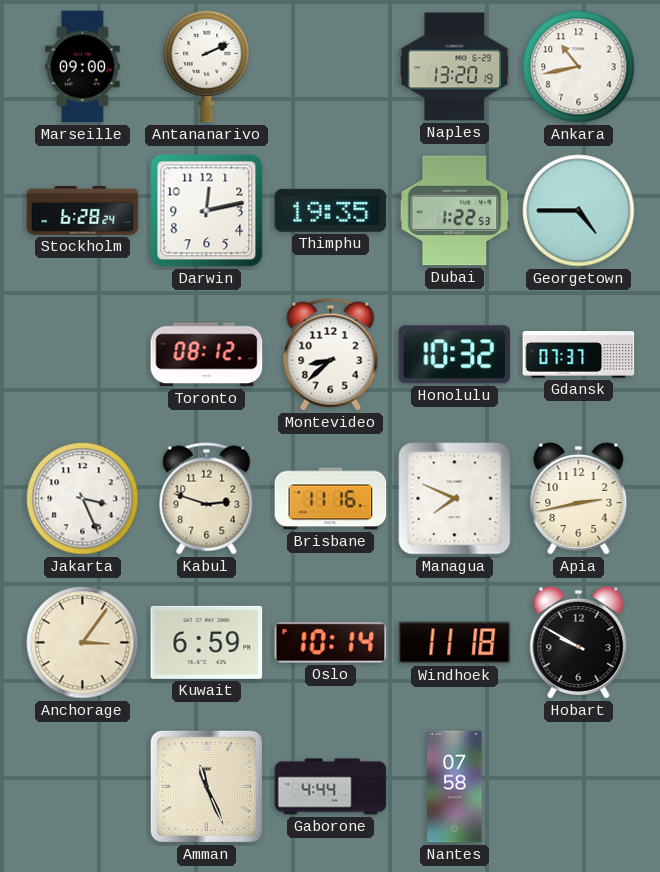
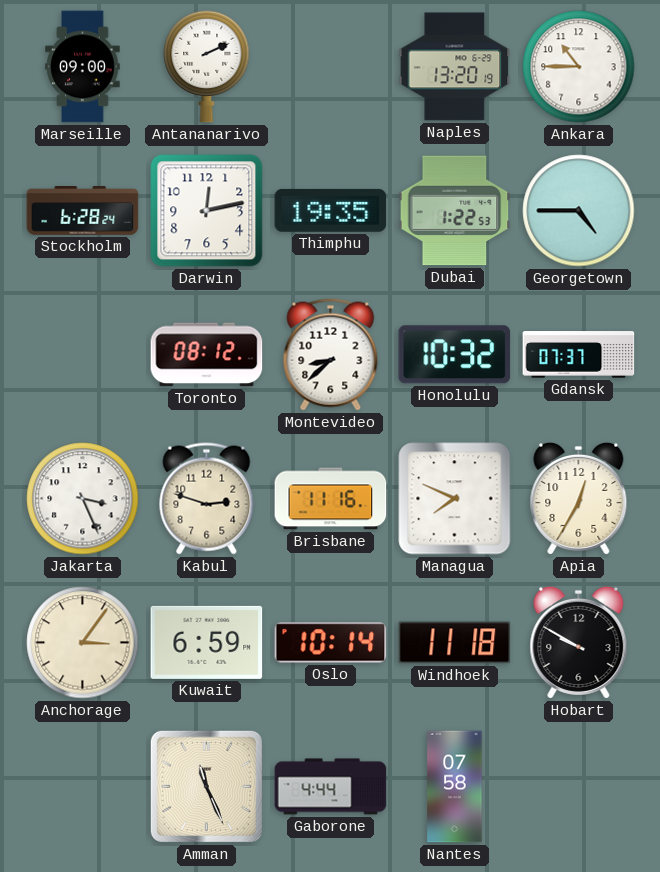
Ankara: 10:43 -> 10:45
Apia: 2:43 -> 12:35
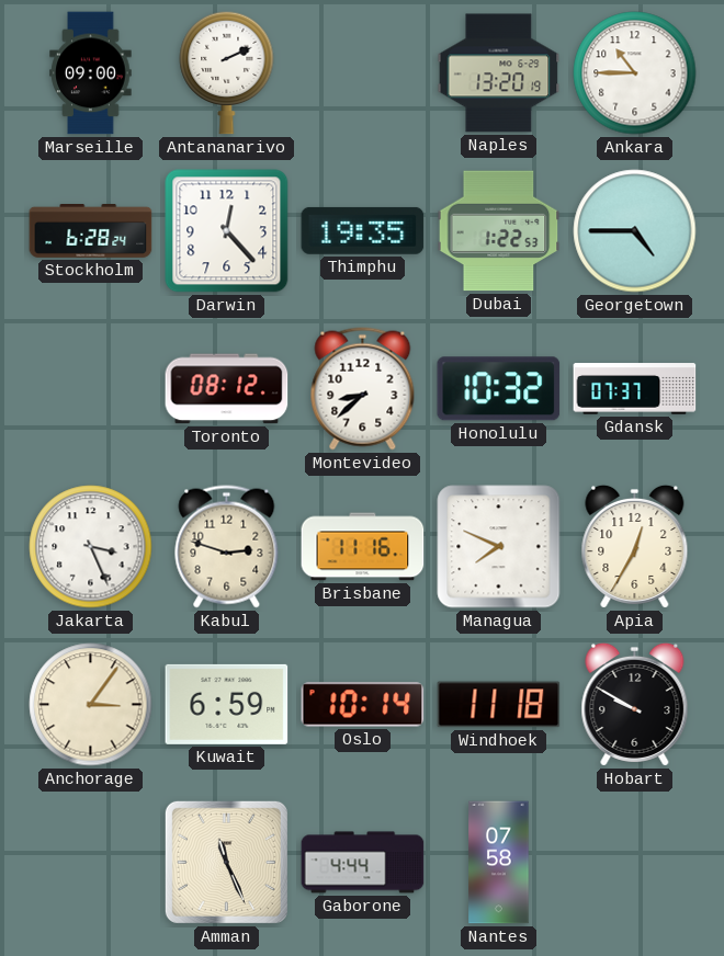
Darwin: 12:13 -> 12:23
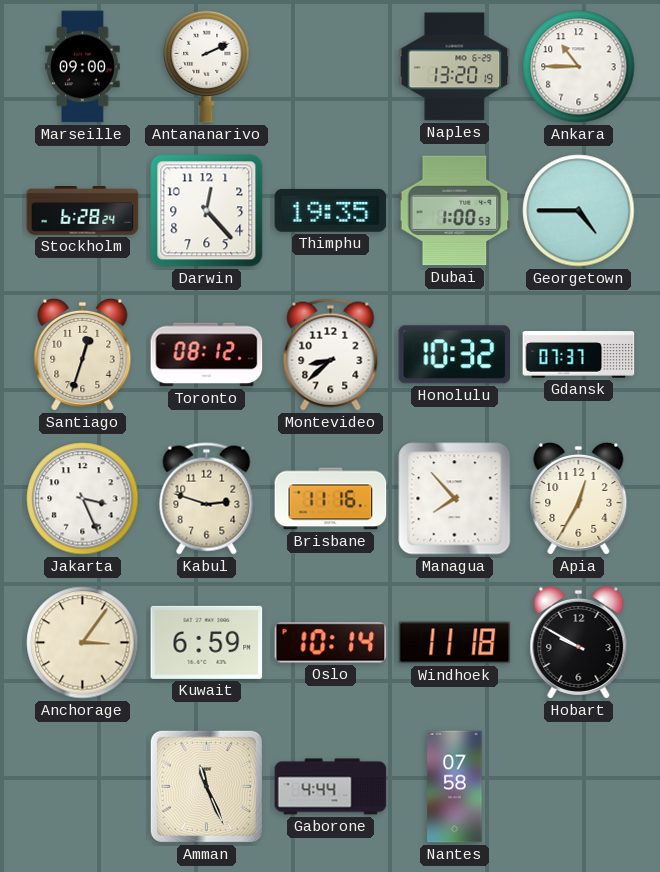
Dubai: 1:22 -> 1:00
Santiago: none -> 12:33
Managua: 7:49 -> 7:53
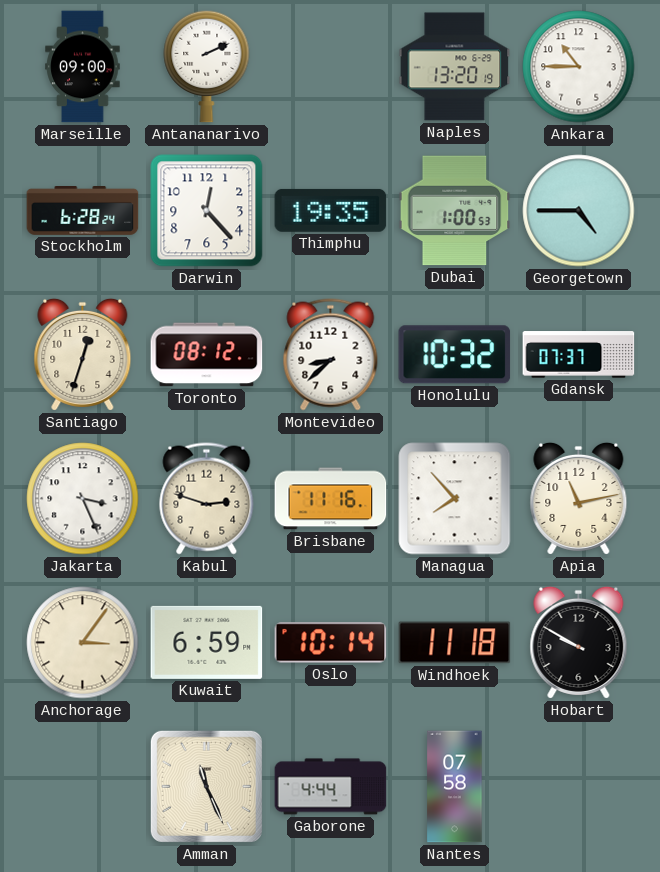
Apia: 12:35 -> 11:13
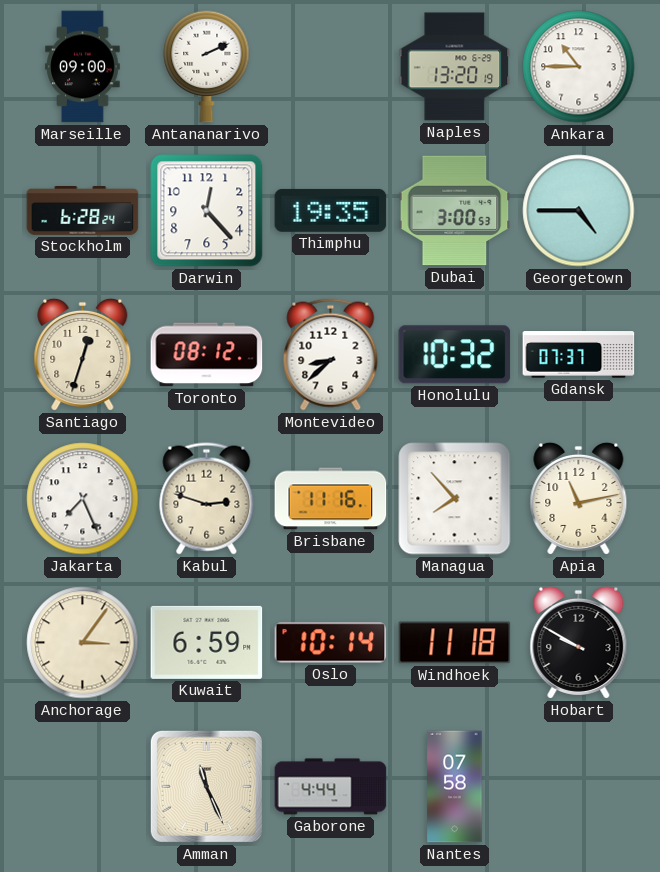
Dubai: 1:00 -> 3:00
Jakarta: 3:26 -> 7:26
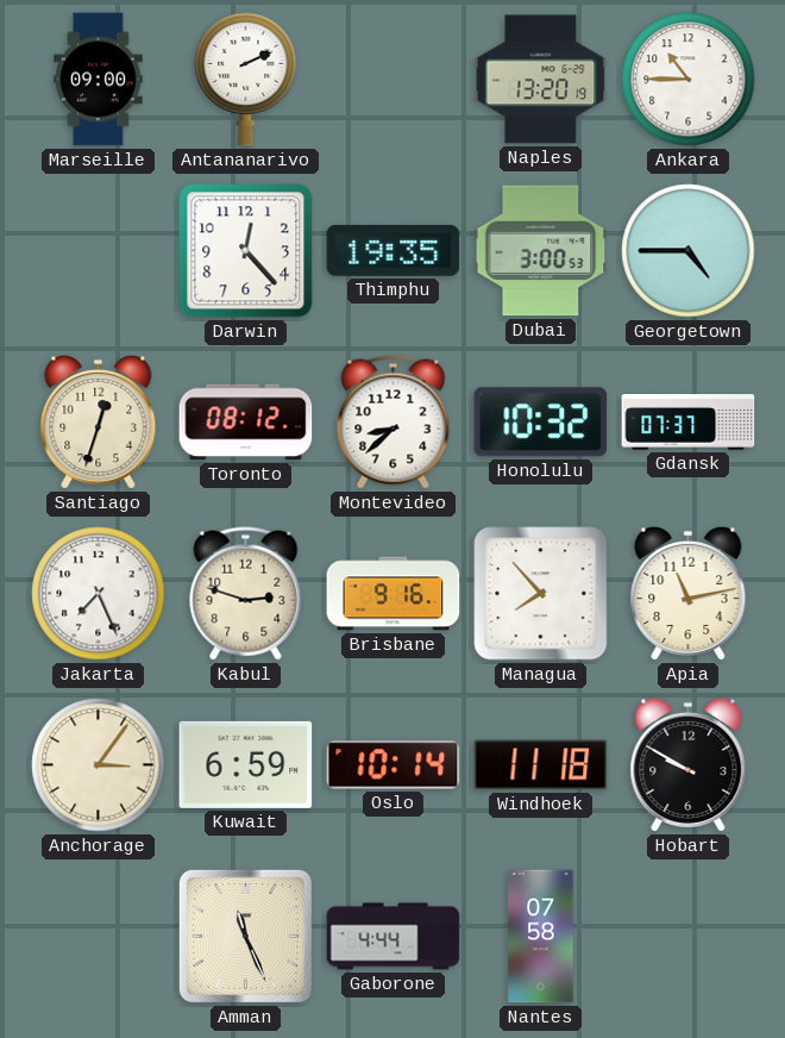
Stockholm: 6:28 -> none
Brisbane: 11:16 -> 9:16
